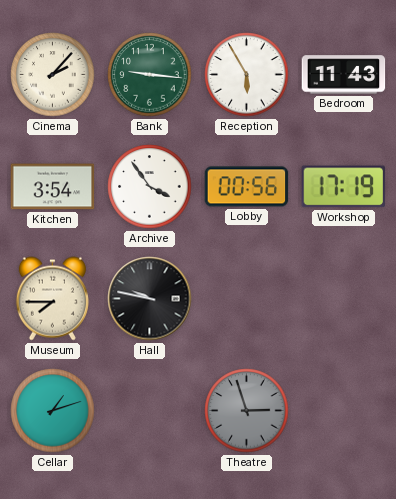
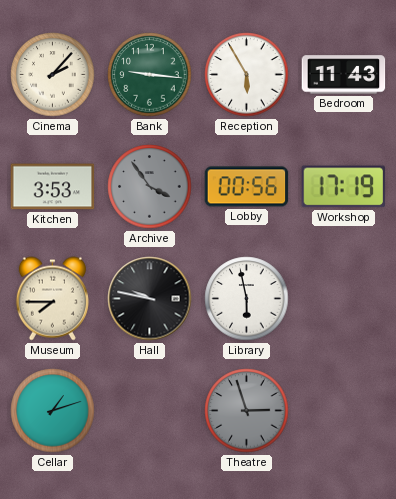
Kitchen: 3:54 -> 3:53
Archive dial: white -> grey
Library: none -> 5:58
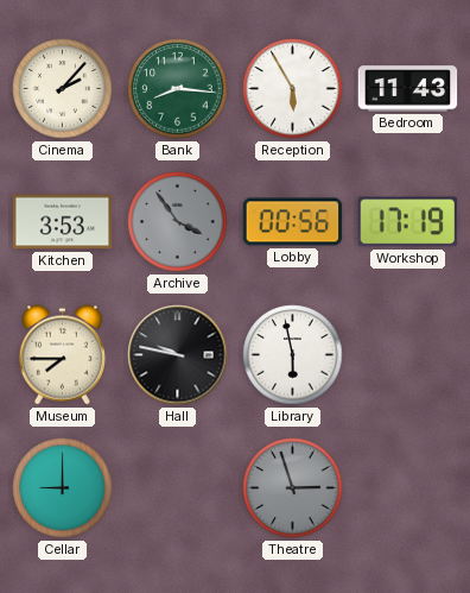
Bank: 9:16 -> 8:16
Cellar: 1:12 -> 9:00
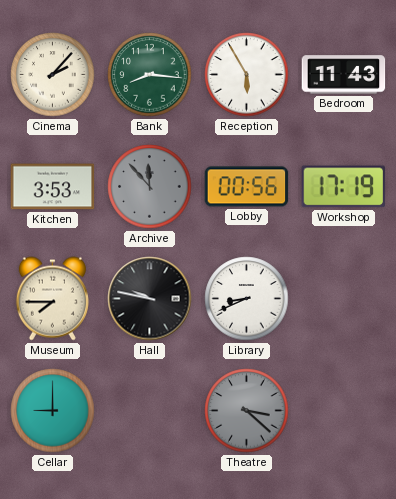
Archive: 3:54 -> 11:53
Library: 5:58 -> 8:41
Theatre: 2:57 -> 3:22
